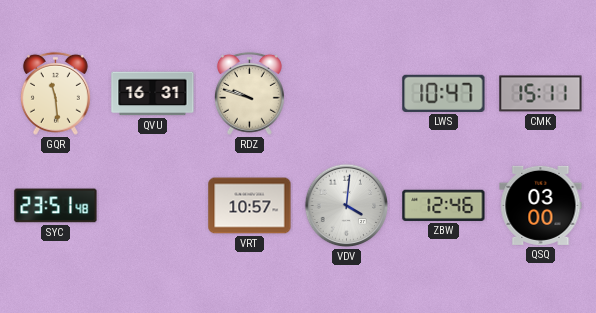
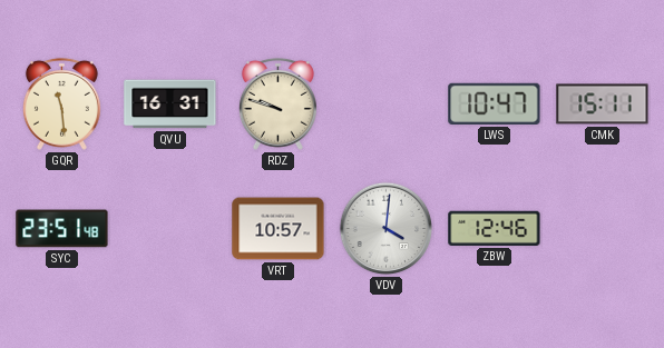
QSQ: 03:00 -> none
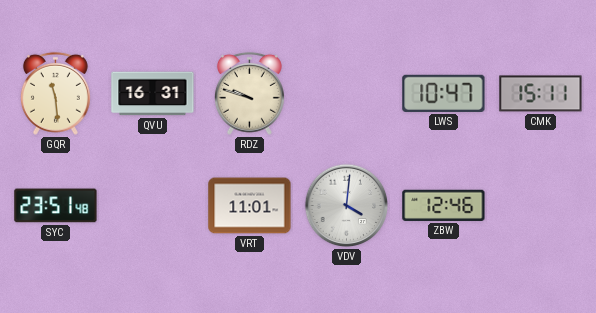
VRT: 10:57 -> 11:01
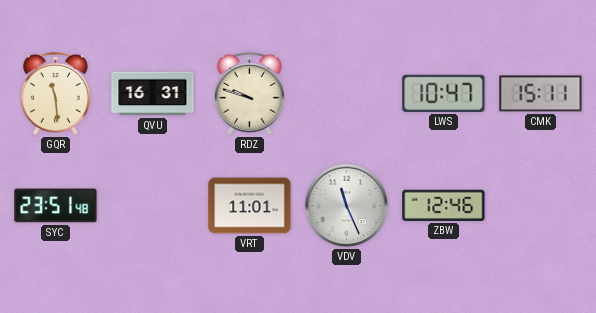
VDV: 4:01 -> 11:26
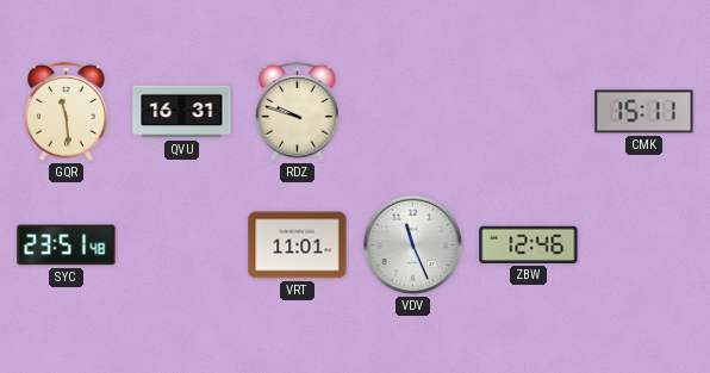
LWS: 10:47 -> none
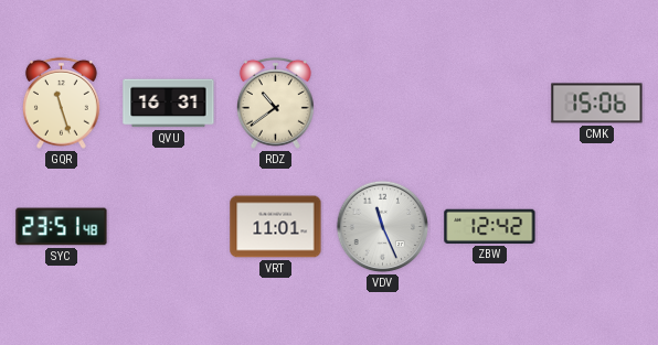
GQR: 11:29 -> 11:27
RDZ: 9:48 -> 10:39
CMK: 15:11 -> 15:06
ZBW: 12:46 -> 12:42
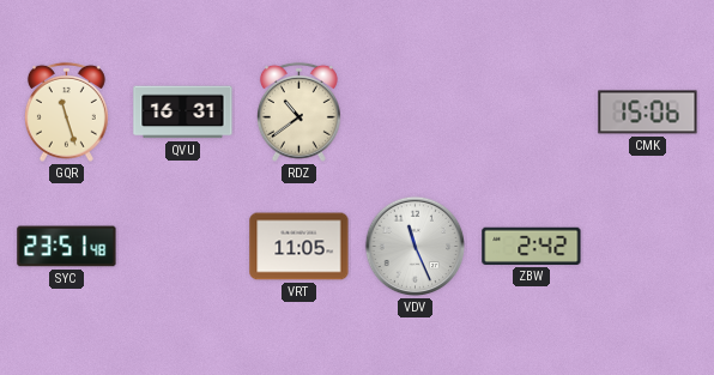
VRT: 11:01 -> 11:05
ZBW: 12:42 -> 2:42
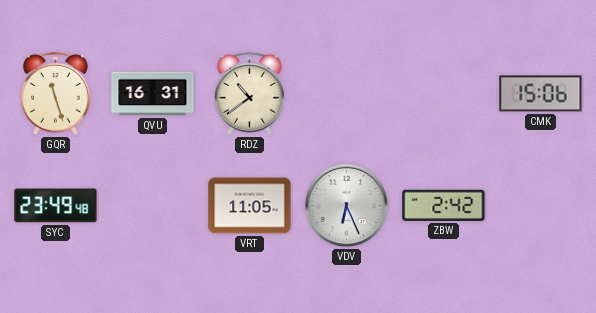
SYC: 23:51 -> 23:49
VDV: 11:26 -> 6:26
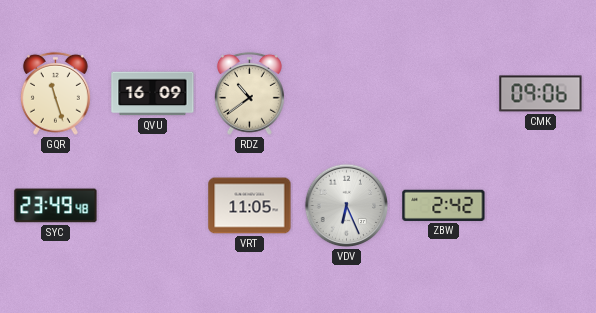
QVU: 16:31 -> 16:09
CMK: 15:06 -> 09:06
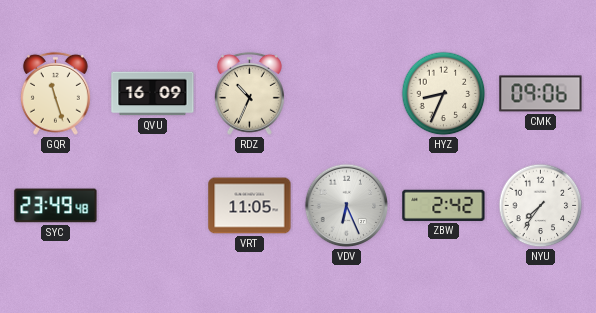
RDZ: 10:39 -> 10:34
HYZ: none -> 8:34
NYU: none -> 7:36
